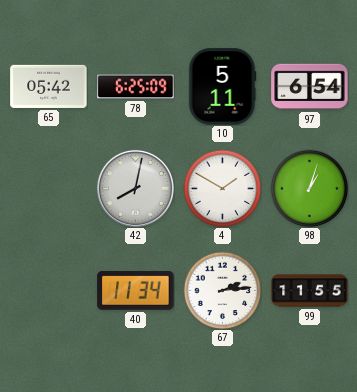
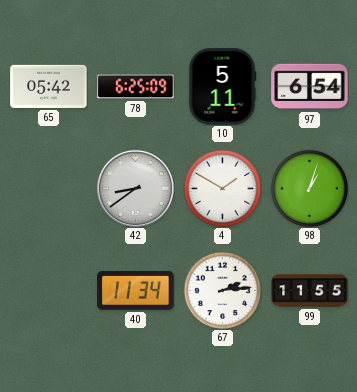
42: 8:02 -> 8:39
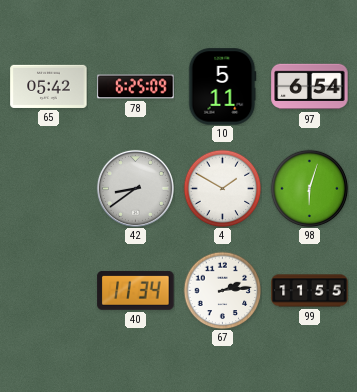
98: 1:03 -> 6:03
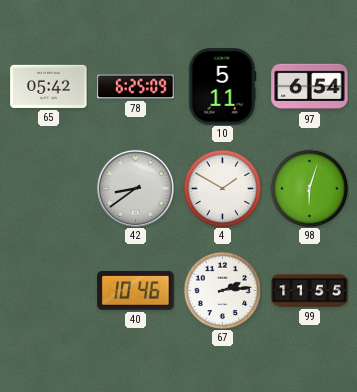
40: 11:34 -> 10:46
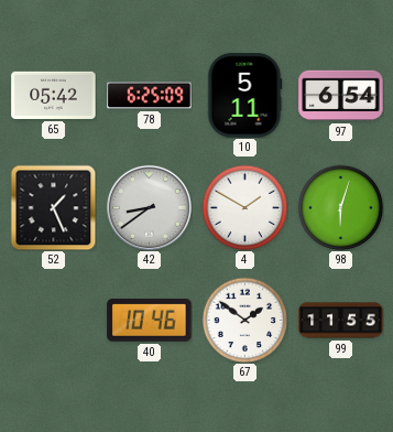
52: none -> 1:26
67: 2:14 -> 1:51
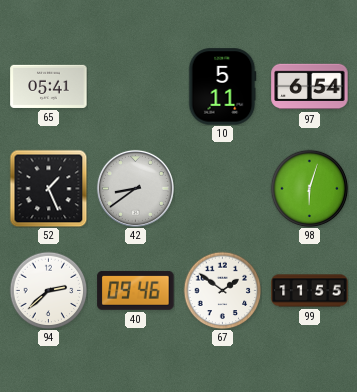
65: 05:42 -> 05:41
78: 6:25 -> none
4: 1:50 -> none
94: none -> 2:38
40: 10:46 -> 09:46
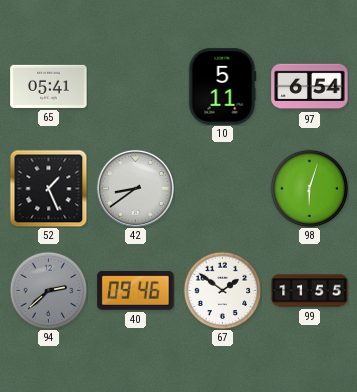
94 dial: white -> grey
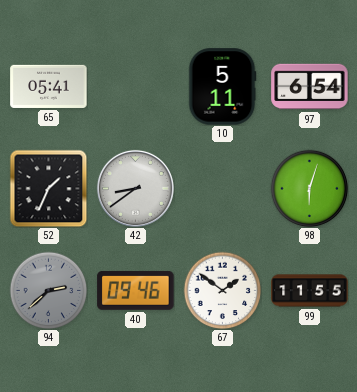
52: 1:26 -> 1:34
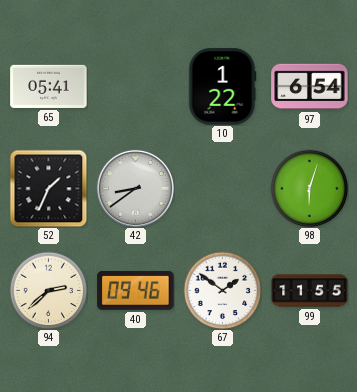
10: 5:11 -> 1:22
94 dial: grey -> cream
